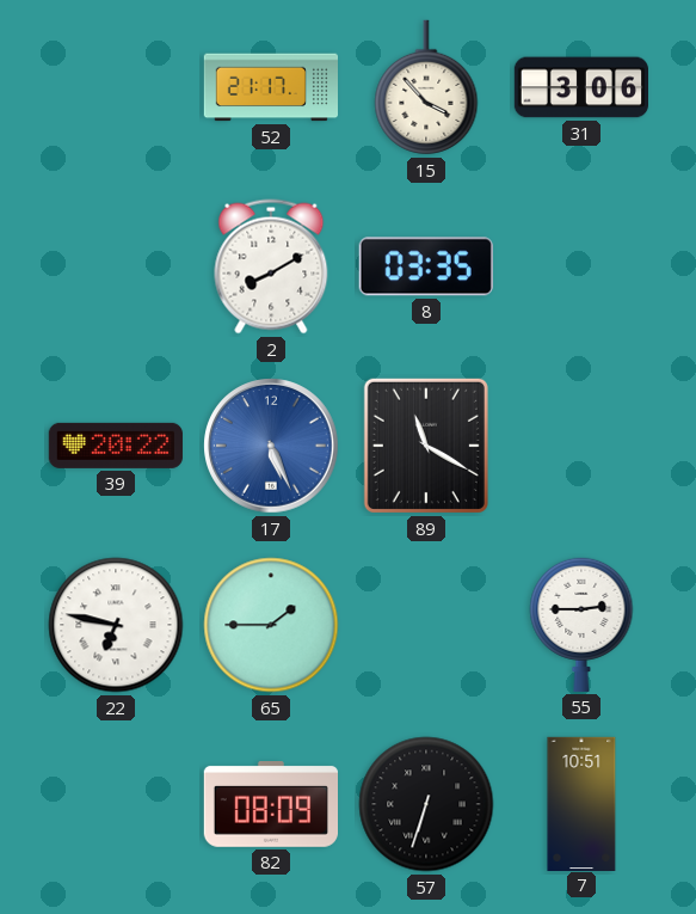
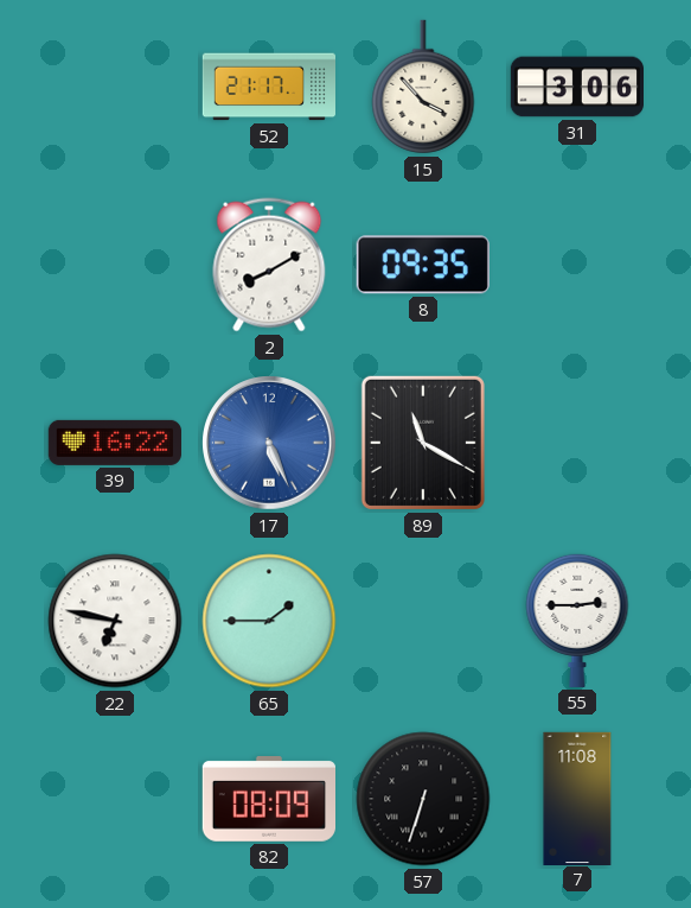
8: 03:35 -> 09:35
39: 20:22 -> 16:22
7: 10:51 -> 11:08
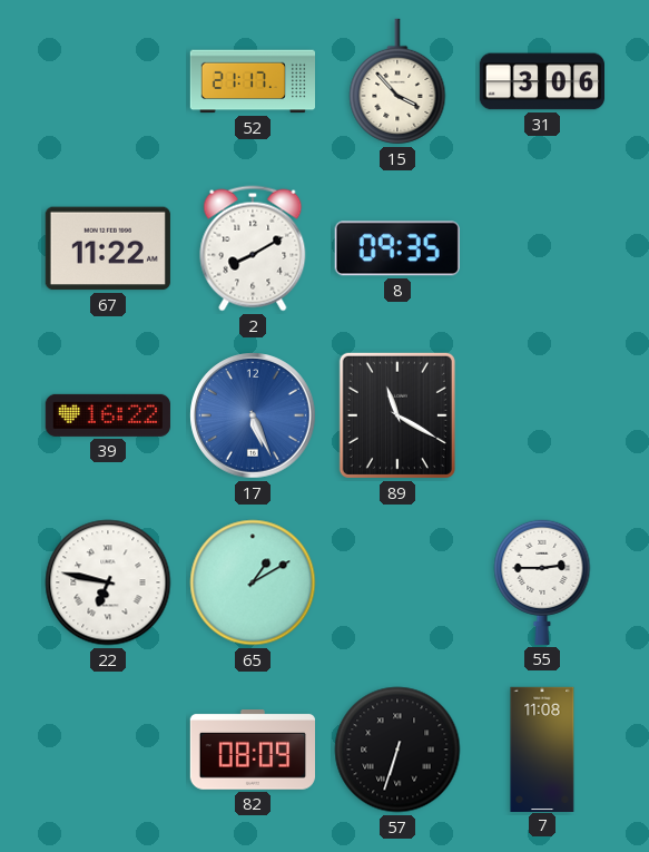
67: none -> 11:22
65: 1:45 -> 1:10
